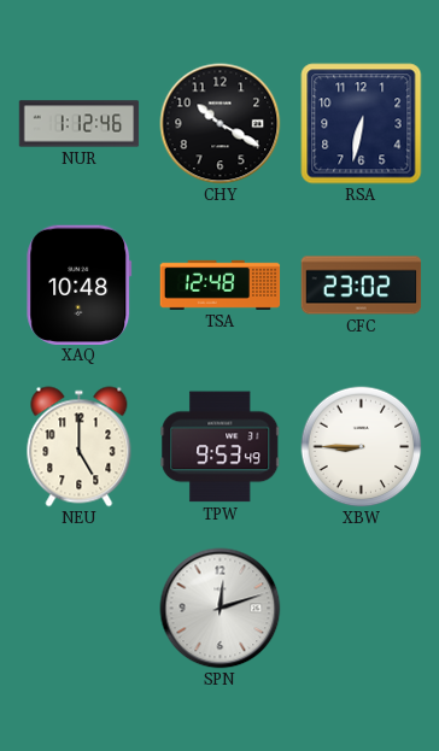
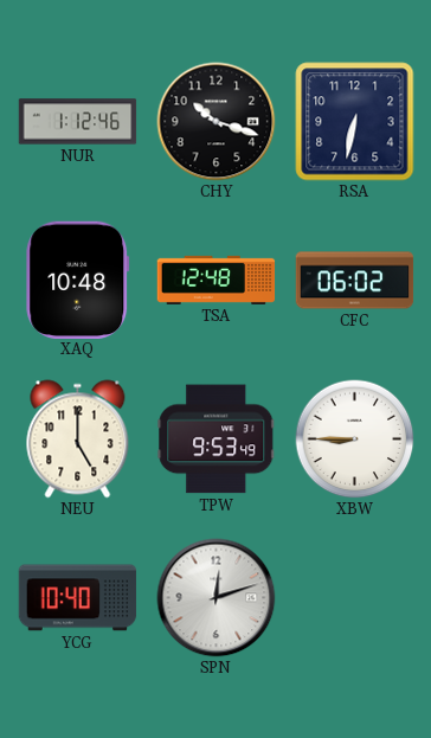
CHY: 10:20 -> 10:18
CFC: 23:02 -> 06:02
YCG: none -> 10:40
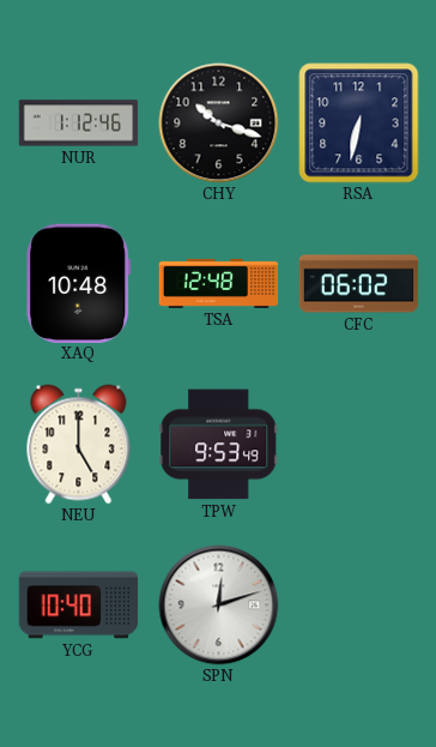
XBW: 8:45 -> none
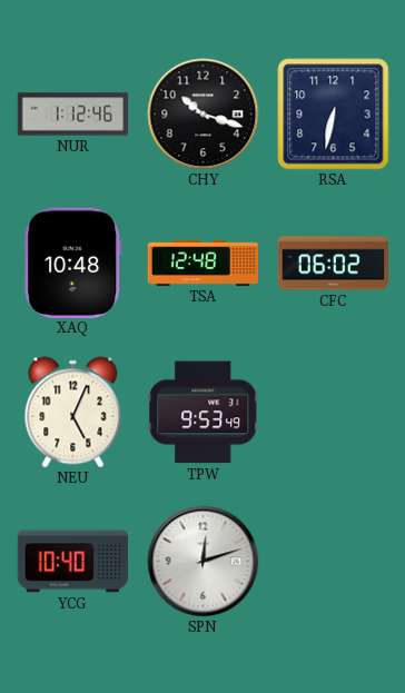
NEU: 5:00 -> 5:04
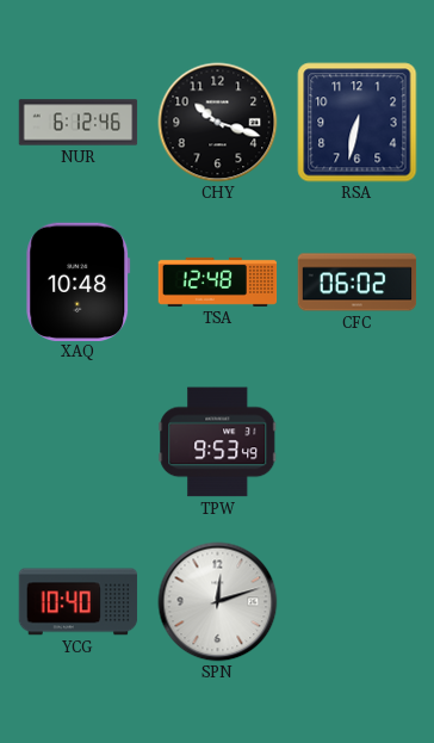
NUR: 1:12 -> 6:12
NEU: 5:04 -> none
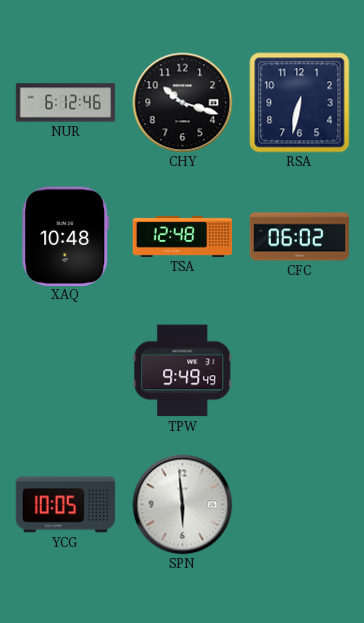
TPW: 9:53 -> 9:49
YCG: 10:40 -> 10:05
SPN: 12:12 -> 5:59
